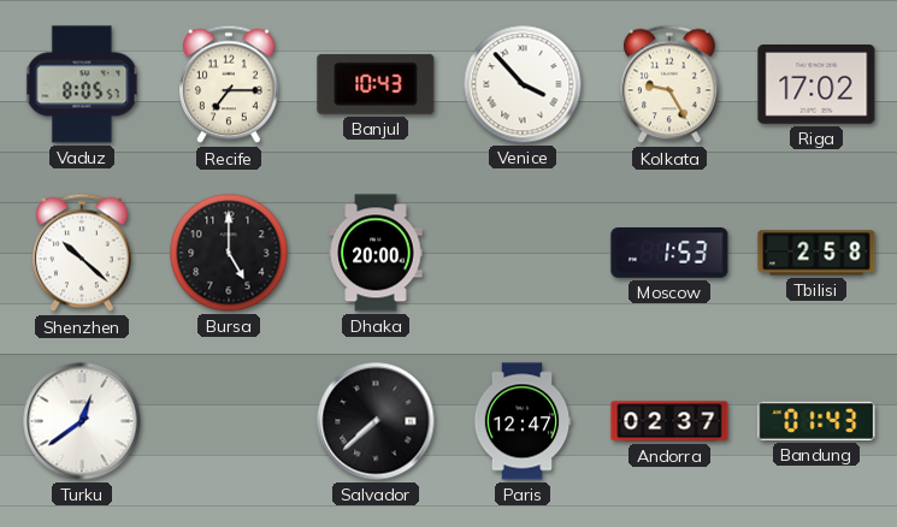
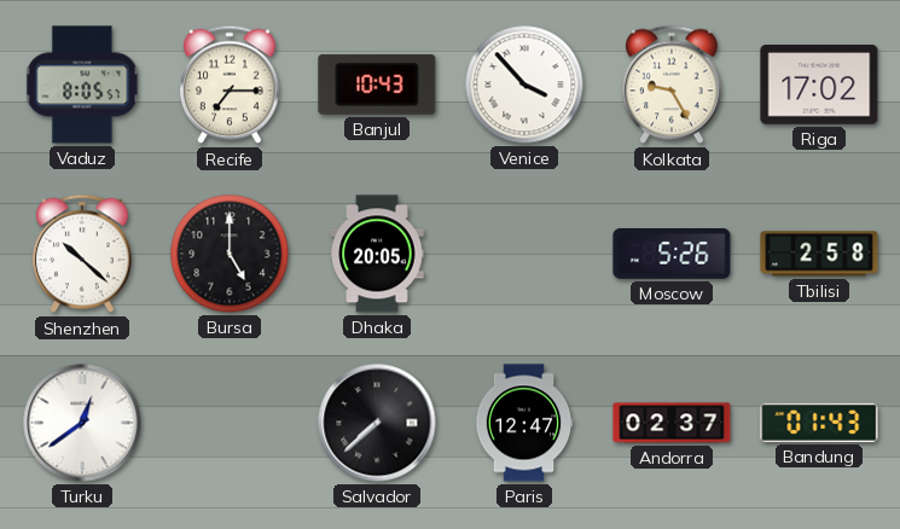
Dhaka: 20:00 -> 20:05
Moscow: 1:53 -> 5:26
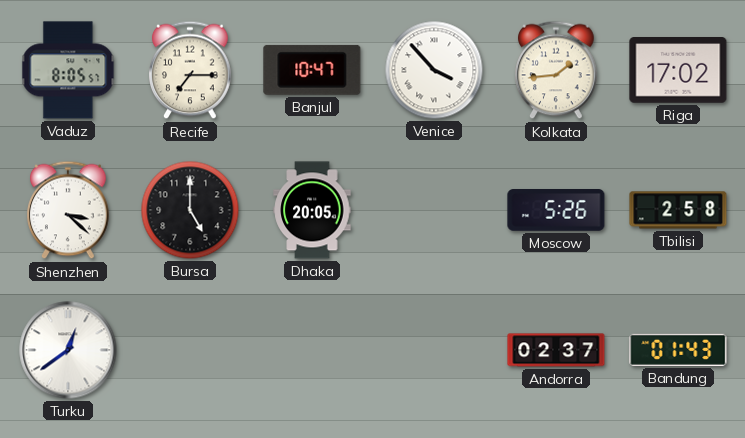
Banjul: 10:43 -> 10:47
Kolkata: 9:25 -> 1:44
Shenzhen: 10:22 -> 3:22
Salvador: 7:38 -> none
Paris: 12:47 -> none
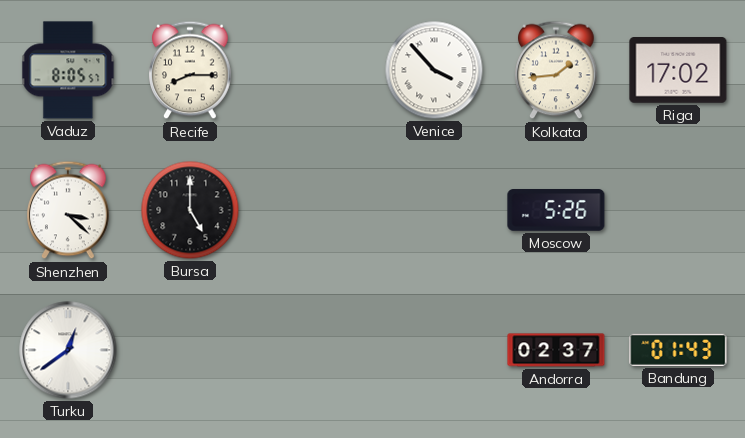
Recife: 7:15 -> 8:15
Banjul: 10:47 -> none
Dhaka: 20:05 -> none
Tbilisi: 2:58 -> none
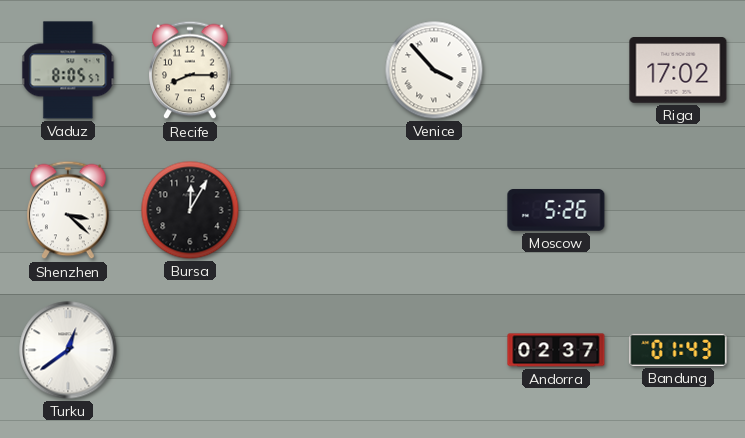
Kolkata: 1:44 -> none
Bursa: 5:00 -> 12:05
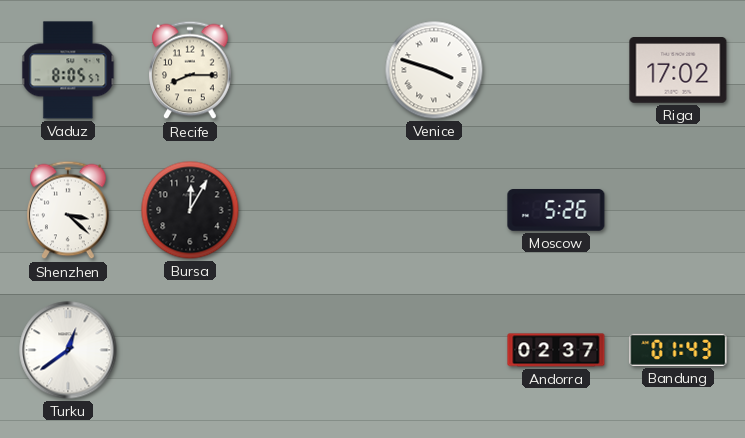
Venice: 3:53 -> 3:48
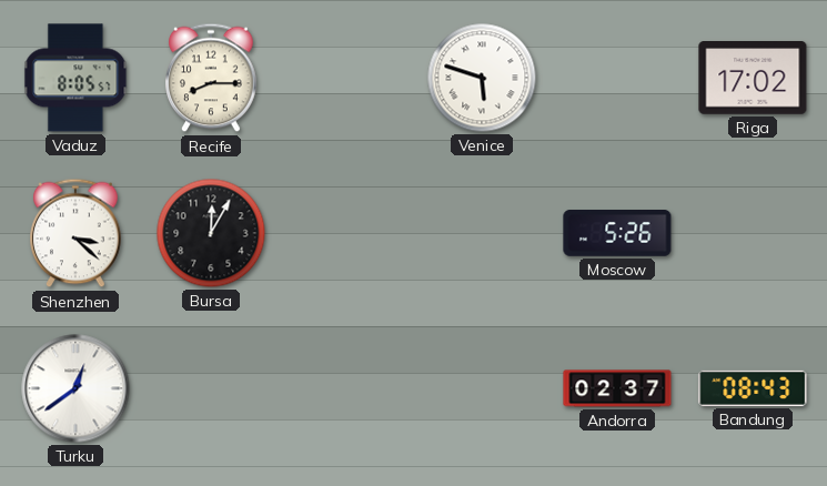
Venice: 3:48 -> 5:48
Bandung: 01:43 -> 08:43
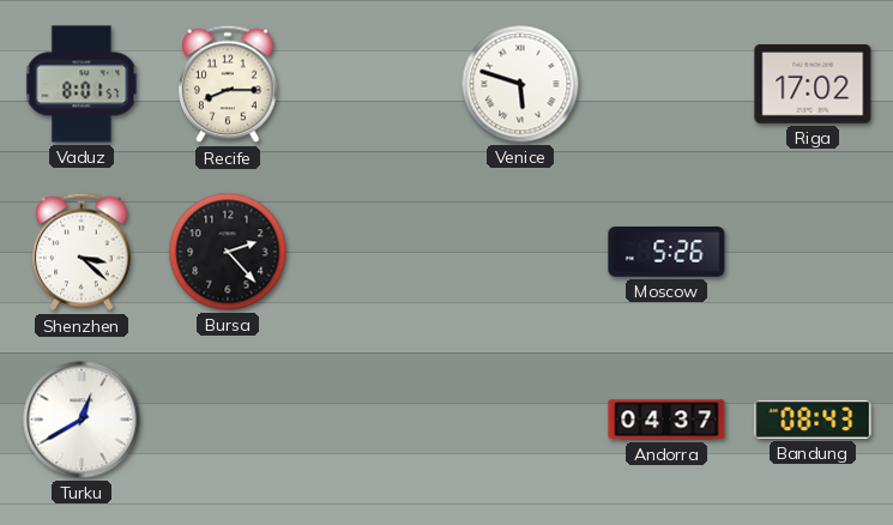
Vaduz: 8:05 -> 8:01
Bursa: 12:05 -> 2:23
Turku: 12:39 -> 12:40
Andorra: 02:37 -> 04:37
